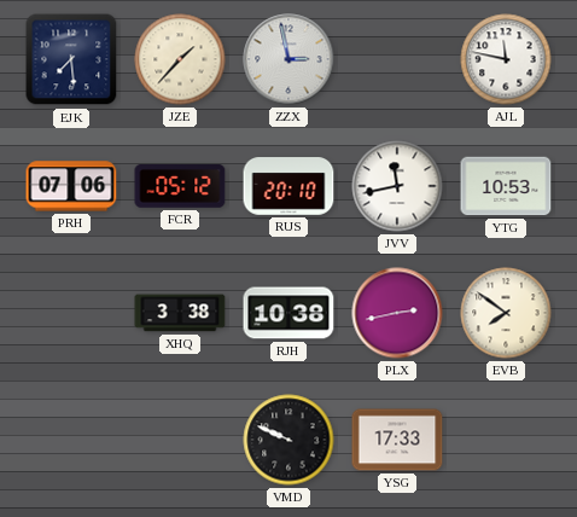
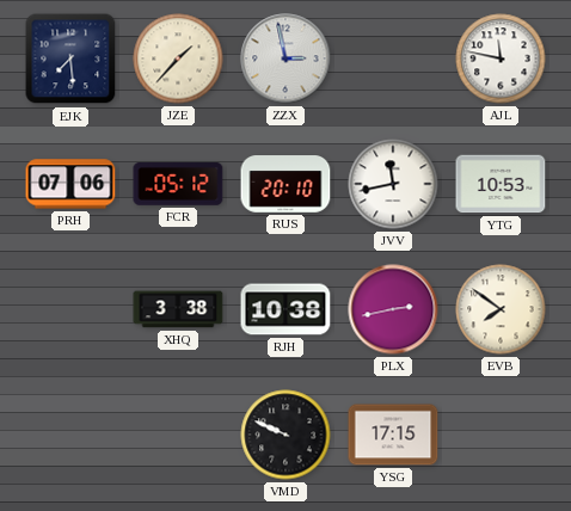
YSG: 17:33 -> 17:15
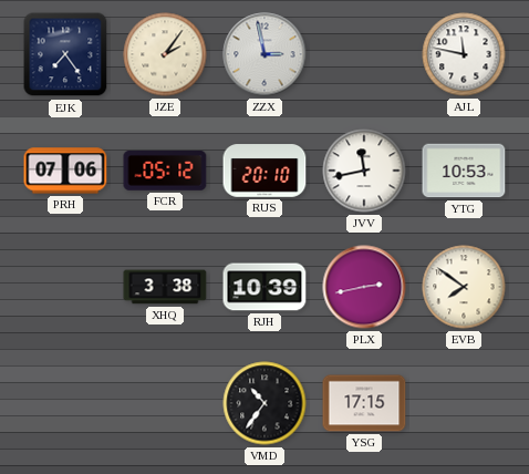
EJK: 7:29 -> 7:24
JZE: 1:37 -> 2:06
RJH: 10:38 -> 10:39
VMD: 9:49 -> 10:36
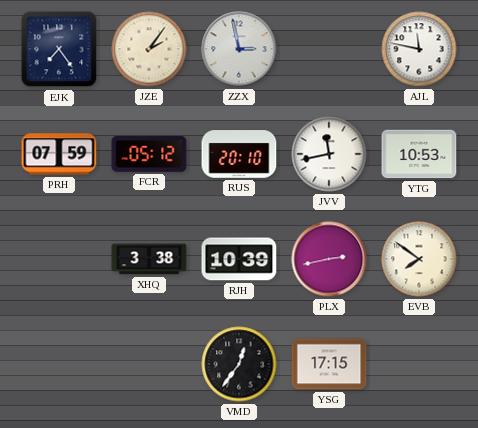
PRH: 07:06 -> 07:59
VMD: 10:36 -> 12:36
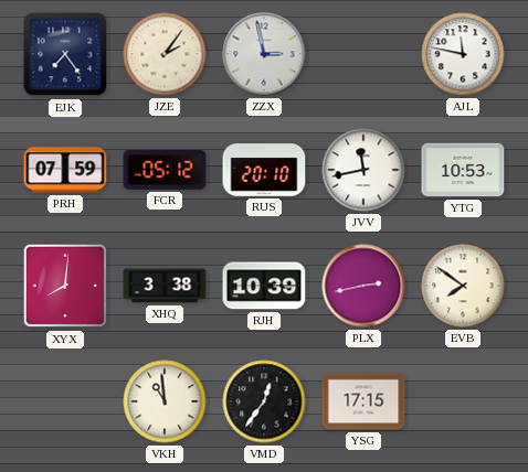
XYX: none -> 8:01
VKH: none -> 10:59
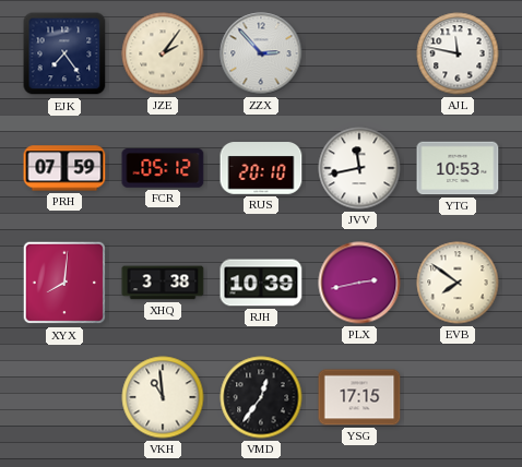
ZZX: 2:58 -> 2:53
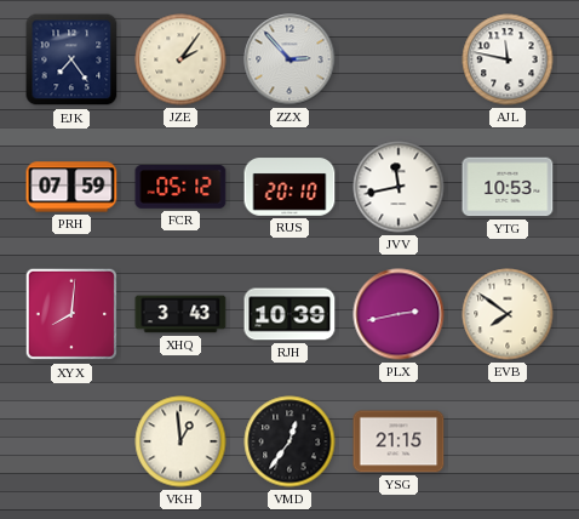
XHQ: 3:38 -> 3:43
VKH: 10:59 -> 12:59
YSG: 17:15 -> 21:15
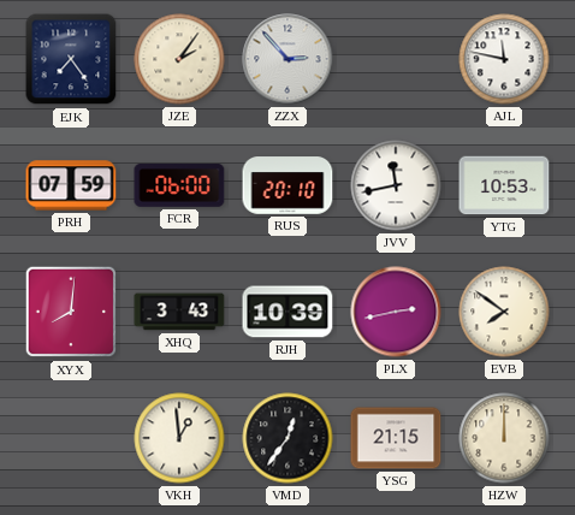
FCR: 05:12 -> 06:00
HZW: none -> 12:00
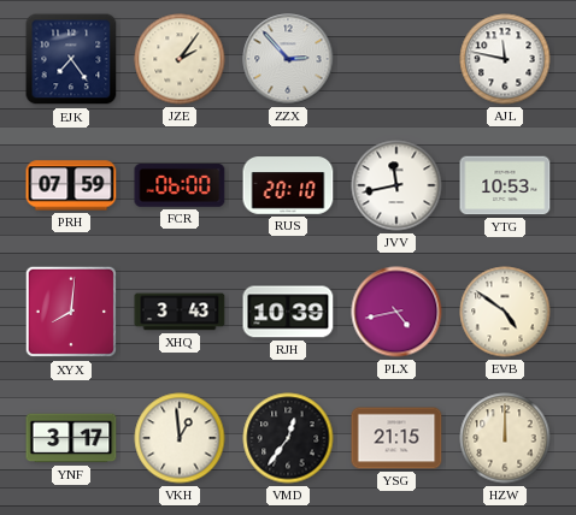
PLX: 2:43 -> 4:43
EVB: 7:51 -> 4:51
YNF: none -> 3:17
